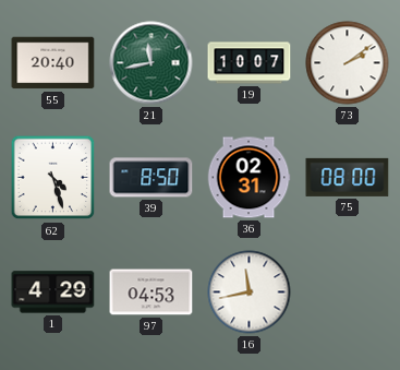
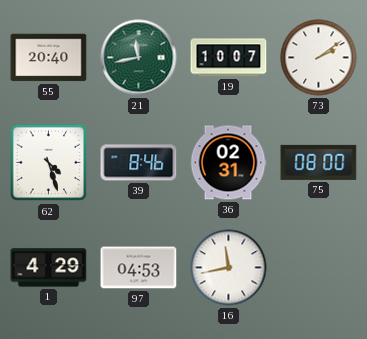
39: 8:50 -> 8:46
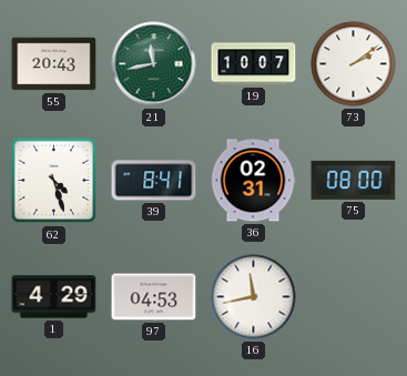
55: 20:40 -> 20:43
39: 8:46 -> 8:41
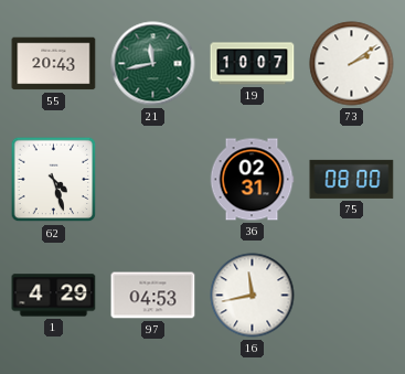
39: 8:41 -> none
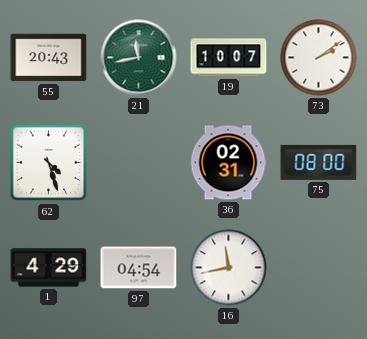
97: 04:53 -> 04:54
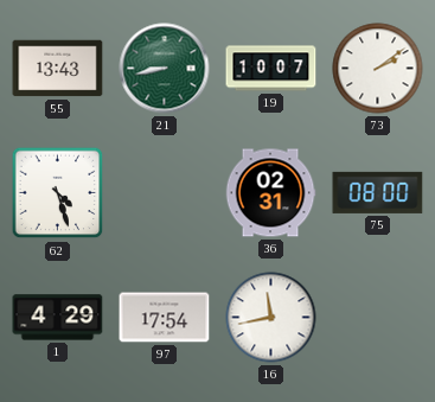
55: 20:43 -> 13:43
21: 11:43 -> 8:43
97: 04:54 -> 17:54
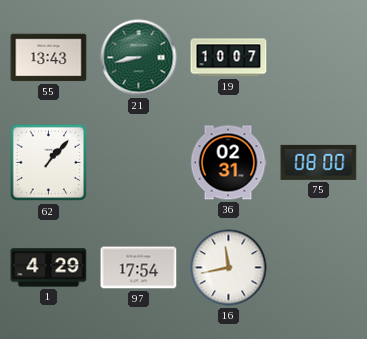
73: 2:09 -> none
62: 4:27 -> 1:07
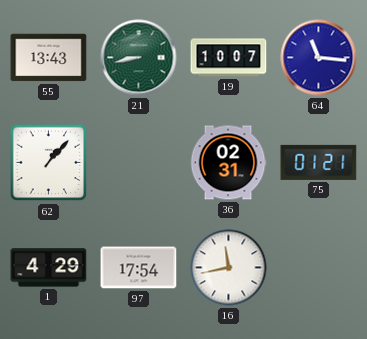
64: none -> 11:16
75: 08:00 -> 01:21
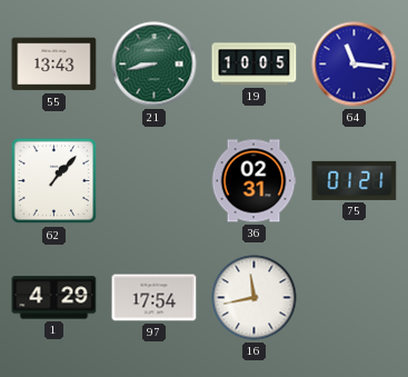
19: 10:07 -> 10:05
